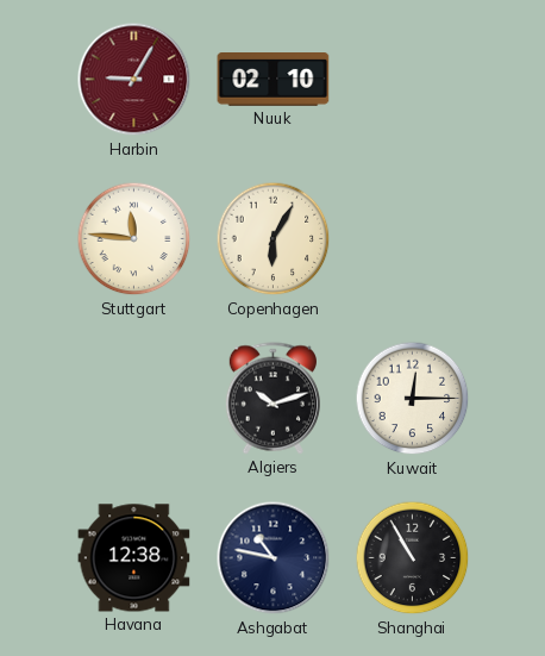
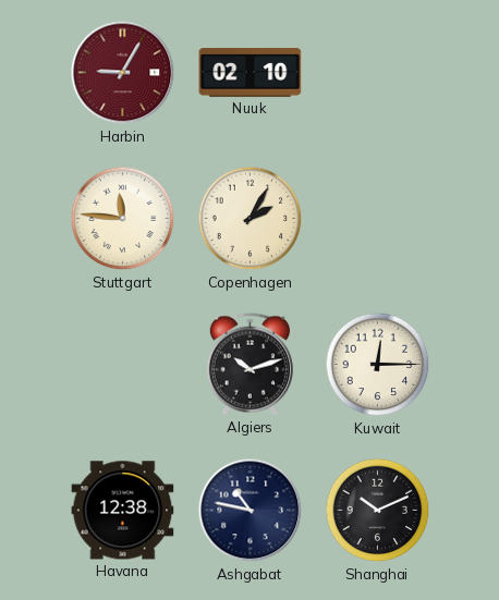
Copenhagen: 6:05 -> 2:05
Shanghai: 10:55 -> 10:11
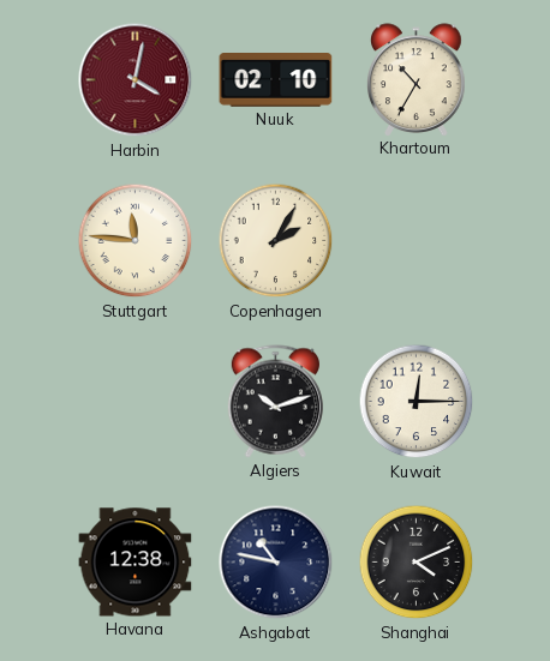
Harbin: 9:05 -> 4:02
Khartoum: none -> 10:35
Shanghai: 10:11 -> 4:11
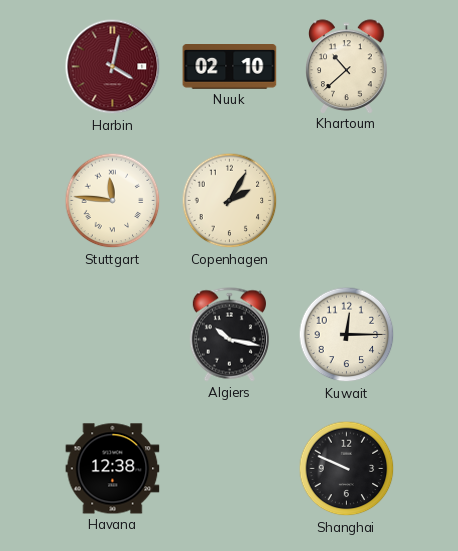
Khartoum: 10:35 -> 10:38
Algiers: 10:12 -> 10:17
Ashgabat: 10:47 -> none
Shanghai: 4:11 -> 9:49
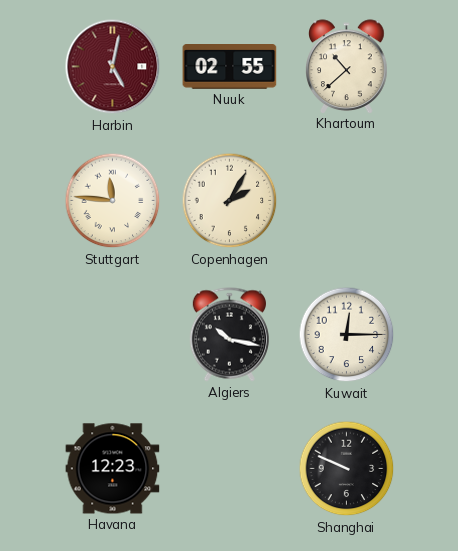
Harbin: 4:02 -> 5:02
Nuuk: 02:10 -> 02:55
Havana: 12:38 -> 12:23
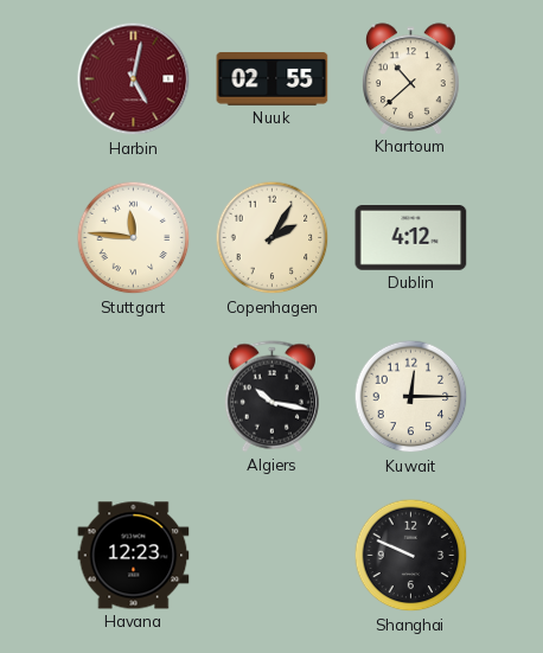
Dublin: none -> 4:12
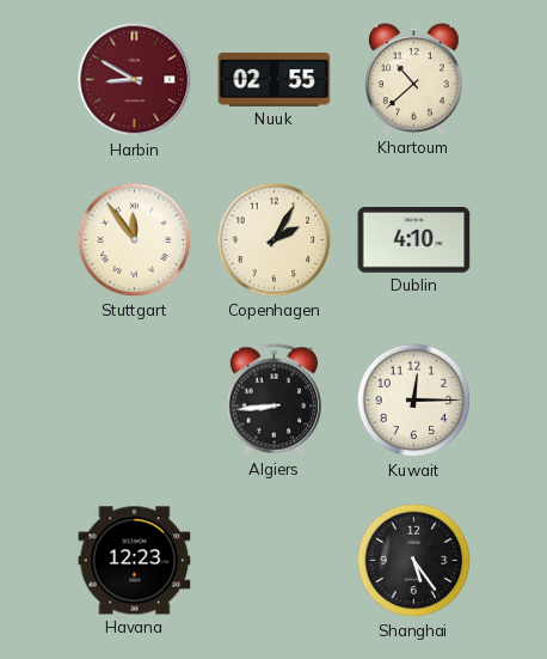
Harbin: 5:02 -> 8:50
Stuttgart: 11:46 -> 11:54
Dublin: 4:12 -> 4:10
Algiers: 10:17 -> 8:44
Shanghai: 9:49 -> 5:24
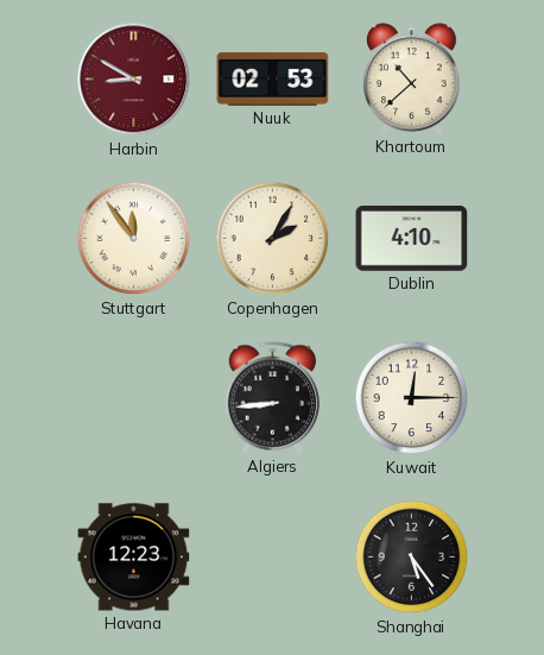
Nuuk: 02:55 -> 02:53
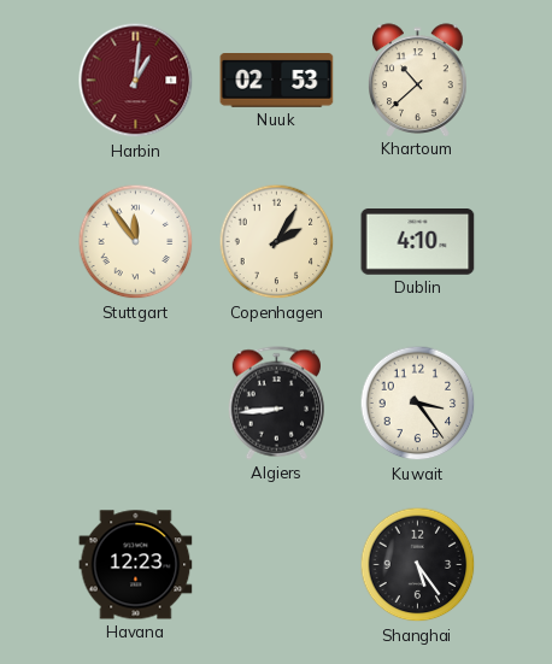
Harbin: 8:50 -> 1:01
Kuwait: 12:15 -> 3:24
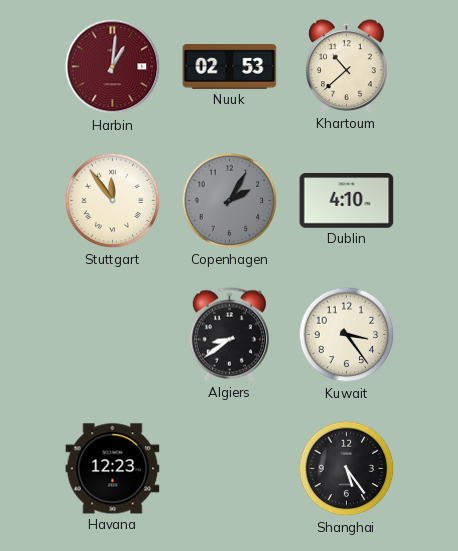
Copenhagen dial: cream -> grey
Algiers: 8:44 -> 8:39
